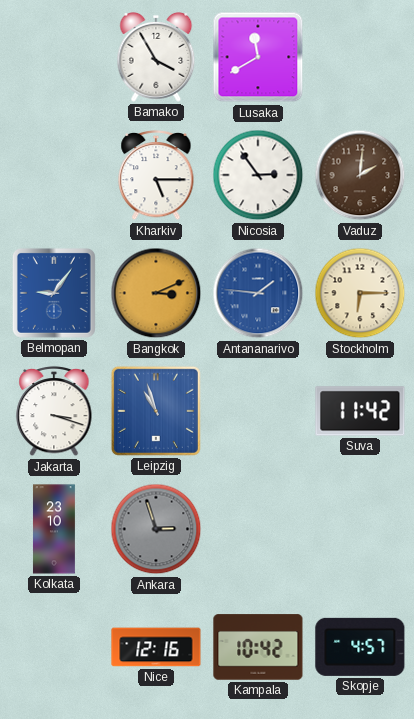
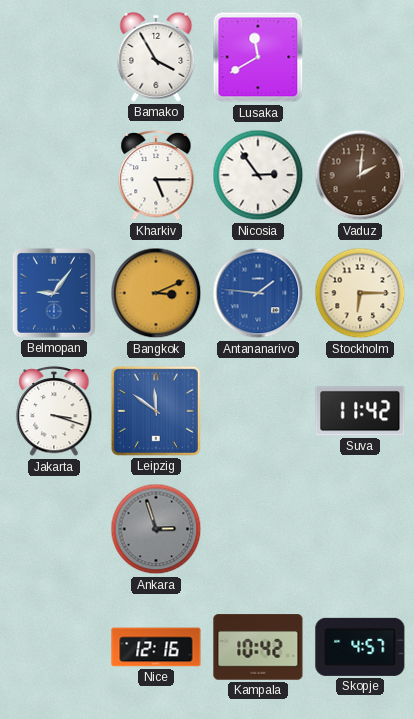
Leipzig: 10:57 -> 11:51
Kolkata: 23:10 -> none
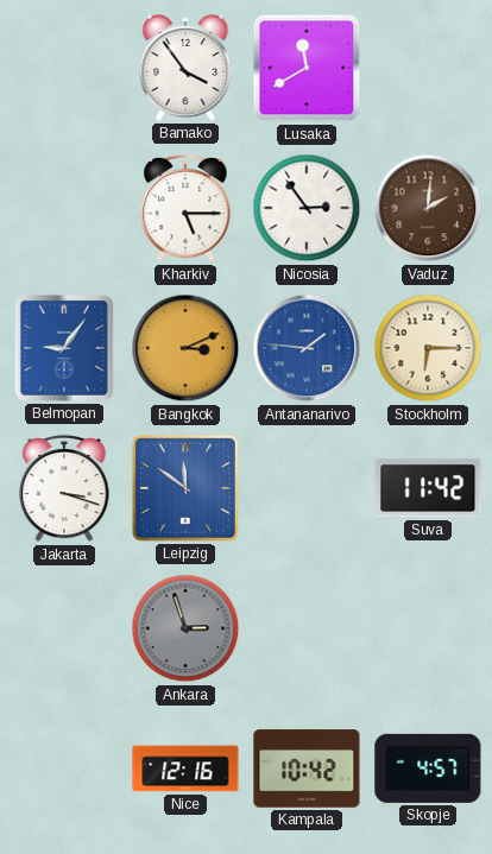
Bamako: 3:55 -> 3:54
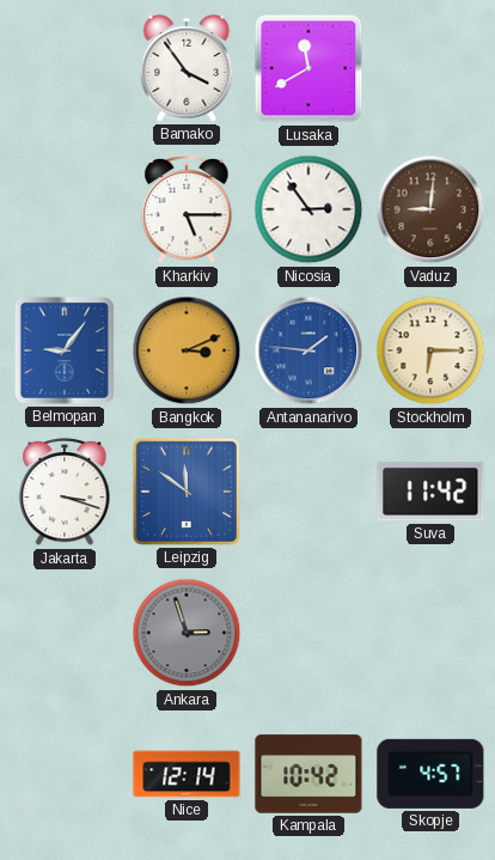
Vaduz: 2:01 -> 9:01
Nice: 12:16 -> 12:14
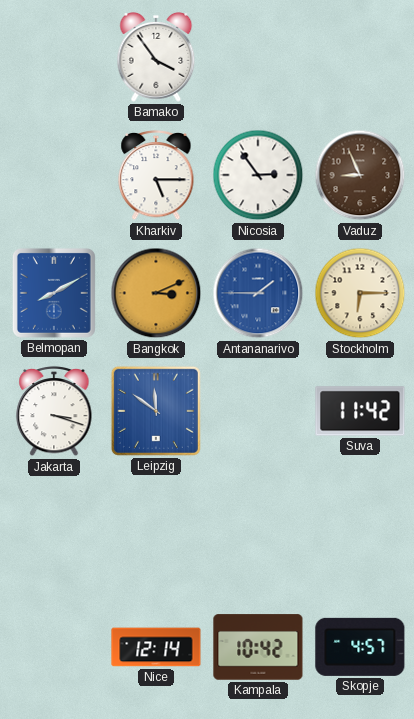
Lusaka: 11:40 -> none
Vaduz: 9:01 -> 8:56
Belmopan: 9:06 -> 8:10
Antananarivo: 1:46 -> 1:45
Ankara: 2:57 -> none
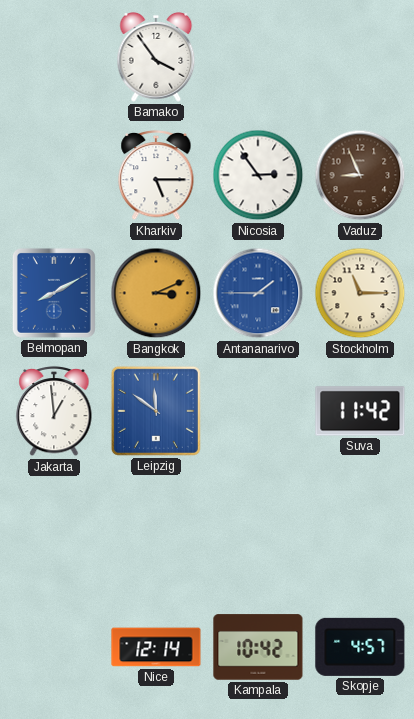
Stockholm: 6:15 -> 11:15
Jakarta: 3:18 -> 12:59
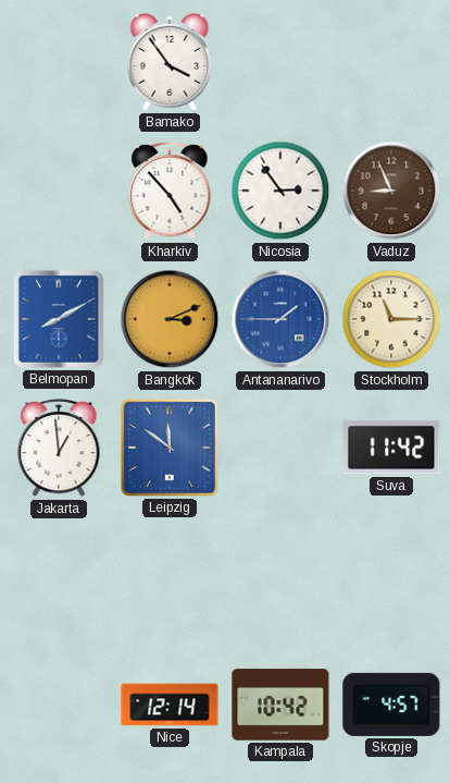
Kharkiv: 5:15 -> 4:53
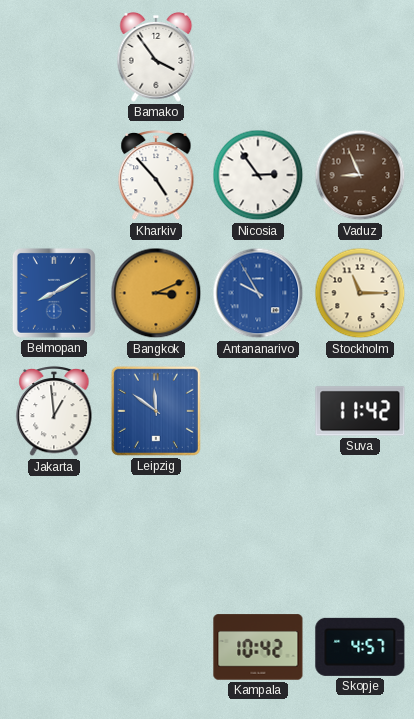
Antananarivo: 1:45 -> 9:55
Nice: 12:14 -> none
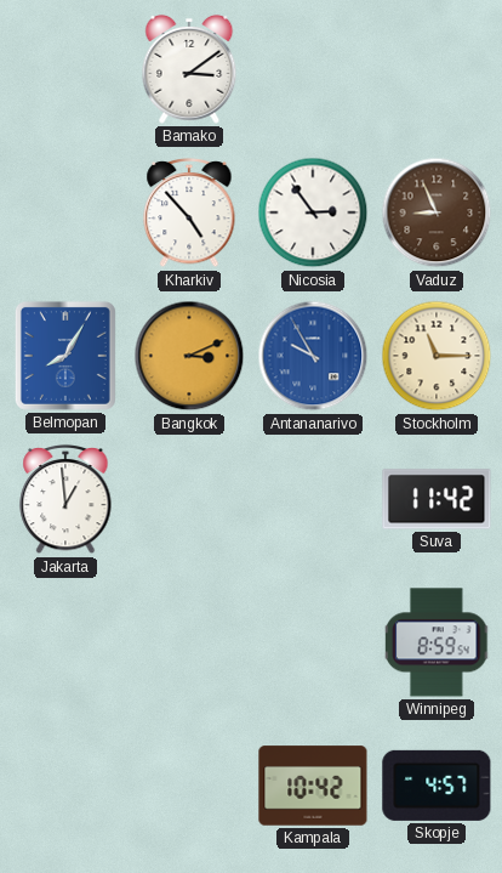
Bamako: 3:54 -> 3:09
Belmopan: 8:10 -> 8:05
Leipzig: 11:51 -> none
Winnipeg: none -> 8:59
